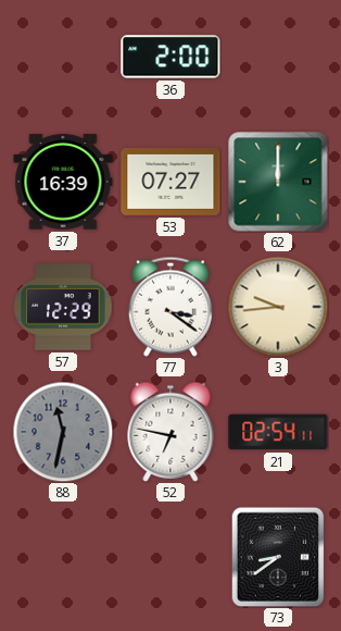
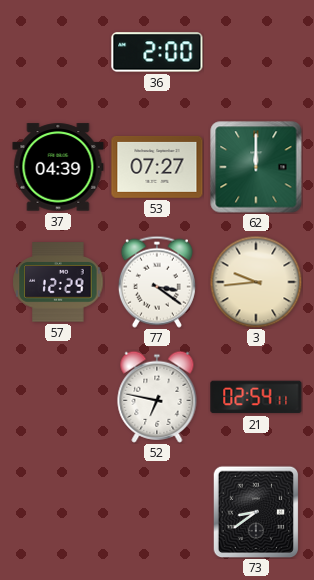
37: 16:39 -> 04:39
88: 11:32 -> none
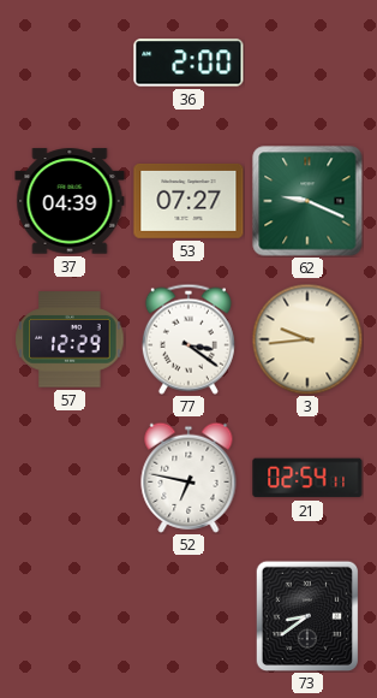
62: 12:00 -> 9:19
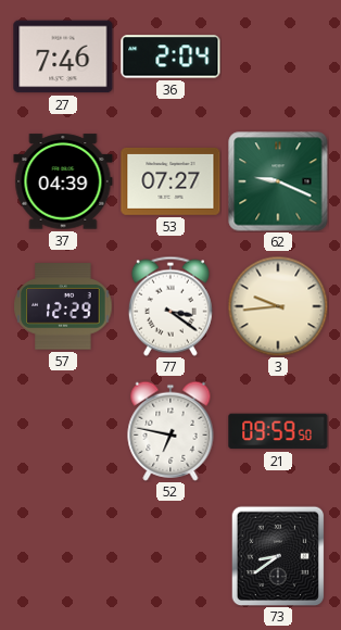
27: none -> 7:46
36: 2:00 -> 2:04
21: 02:54 -> 09:59
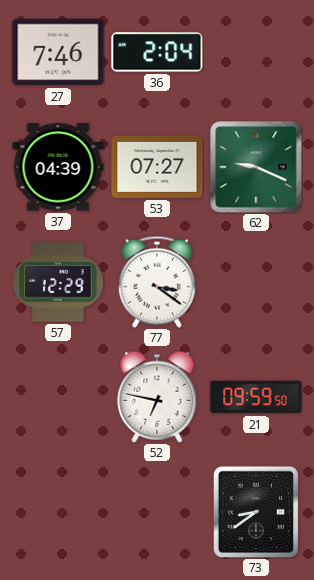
3: 9:44 -> none
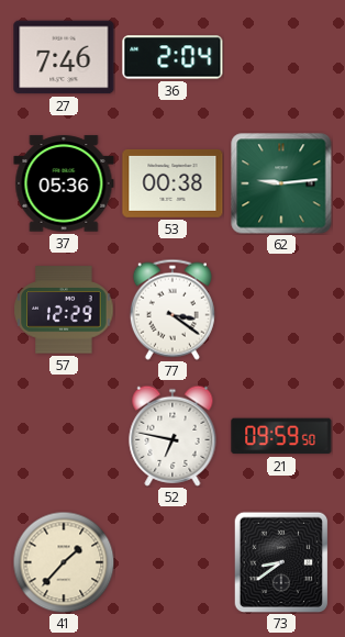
37: 04:39 -> 05:36
53: 07:27 -> 00:38
62: 9:19 -> 9:14
41: none -> 1:37
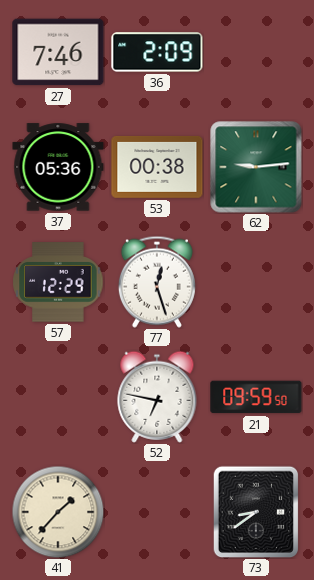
36: 2:04 -> 2:09
77: 3:21 -> 12:27
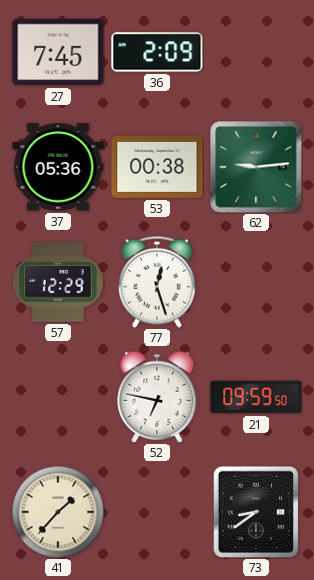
27: 7:46 -> 7:45
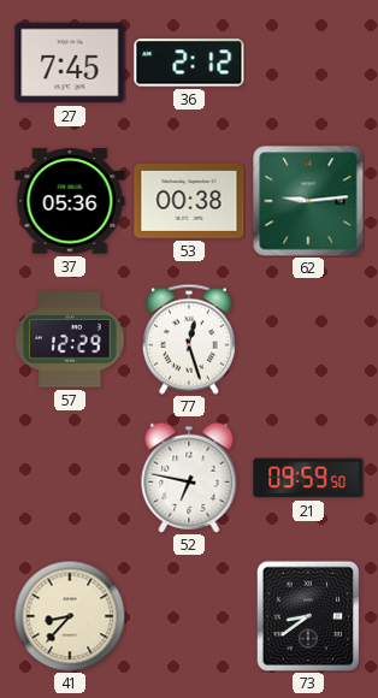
36: 2:09 -> 2:12
41: 1:37 -> 8:37
